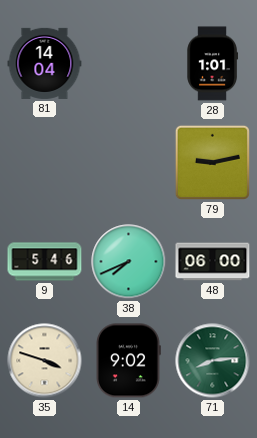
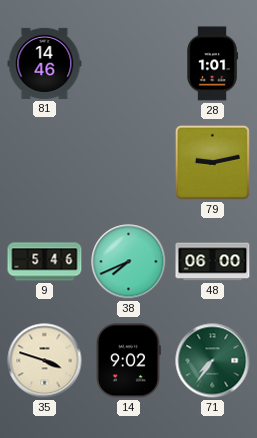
81: 14:04 -> 14:46
71: 8:14 -> 7:36
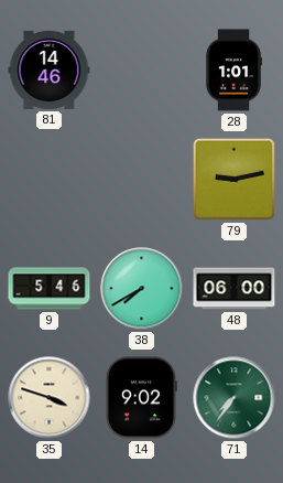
38: 7:41 -> 7:40
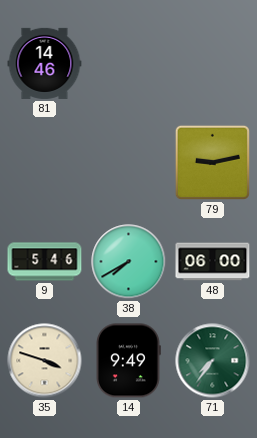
28: 1:01 -> none
14: 9:02 -> 9:49
